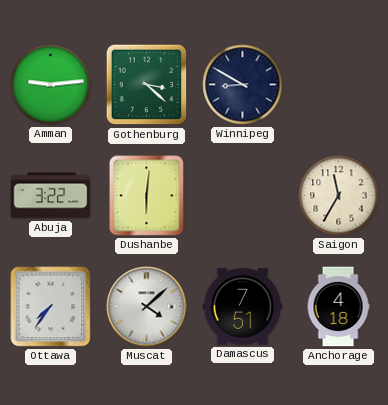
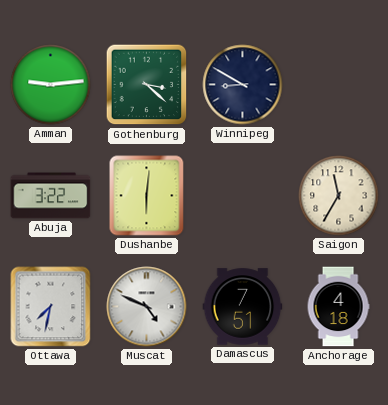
Ottawa: 7:36 -> 7:32
Muscat: 4:08 -> 4:49
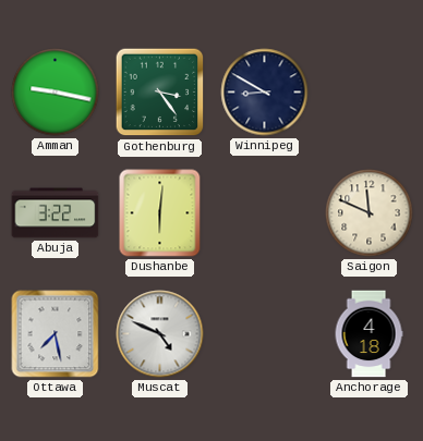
Amman: 9:14 -> 9:17
Gothenburg: 3:22 -> 3:24
Saigon: 11:35 -> 11:49
Ottawa: 7:32 -> 7:28
Damascus: 7:51 -> none
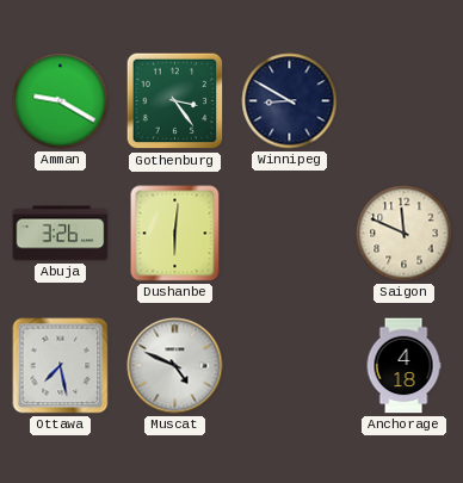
Amman: 9:17 -> 9:20
Abuja: 3:22 -> 3:26
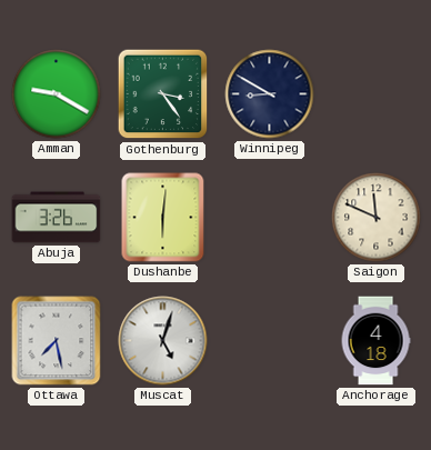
Muscat: 4:49 -> 5:03
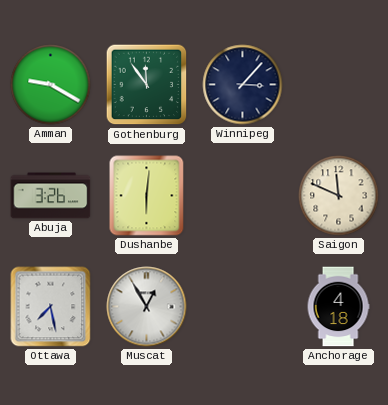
Gothenburg: 3:24 -> 11:54
Winnipeg: 8:50 -> 3:07
Muscat: 5:03 -> 12:55
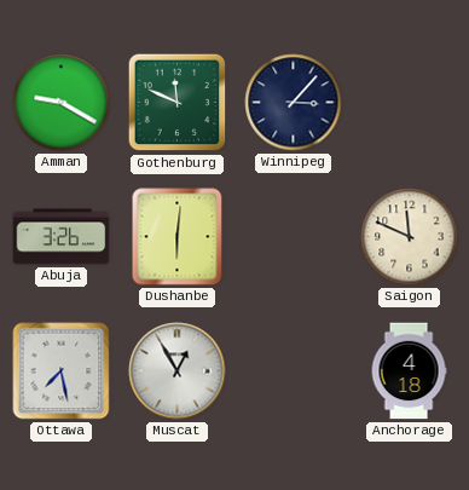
Gothenburg: 11:54 -> 11:49
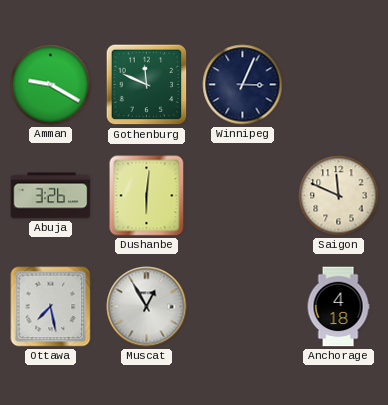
Winnipeg: 3:07 -> 3:04
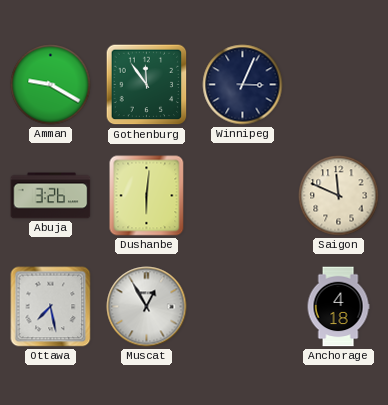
Gothenburg: 11:49 -> 11:54
